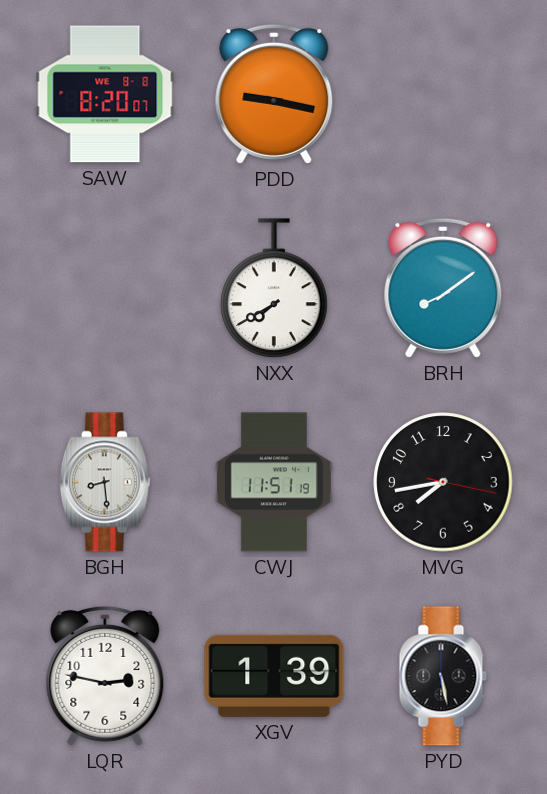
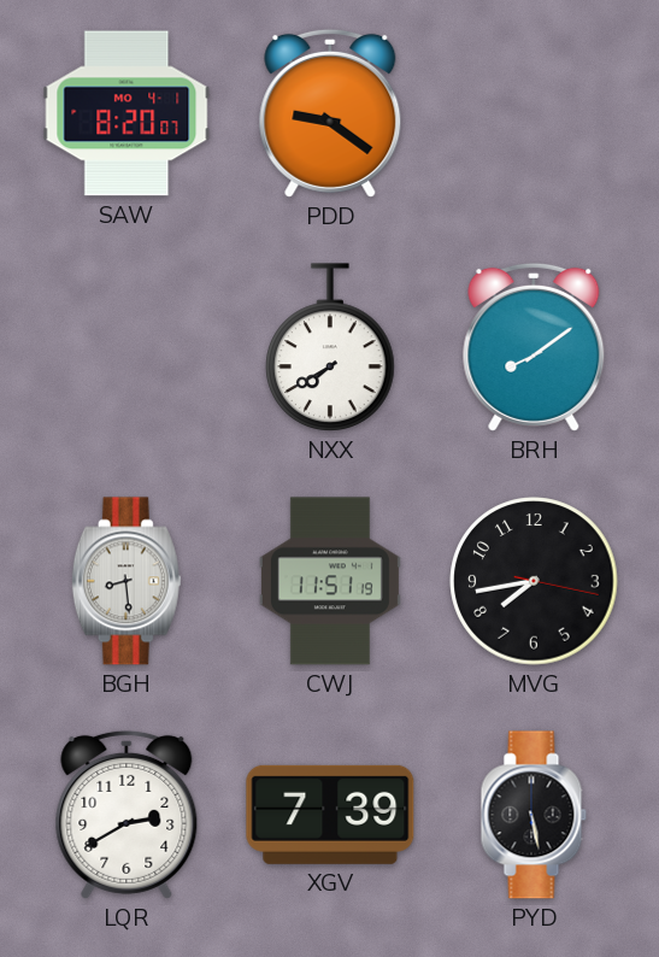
SAW date: WE 8-8 -> MO 4-1
PDD: 9:17 -> 9:21
LQR: 2:47 -> 2:40
XGV: 1:39 -> 7:39
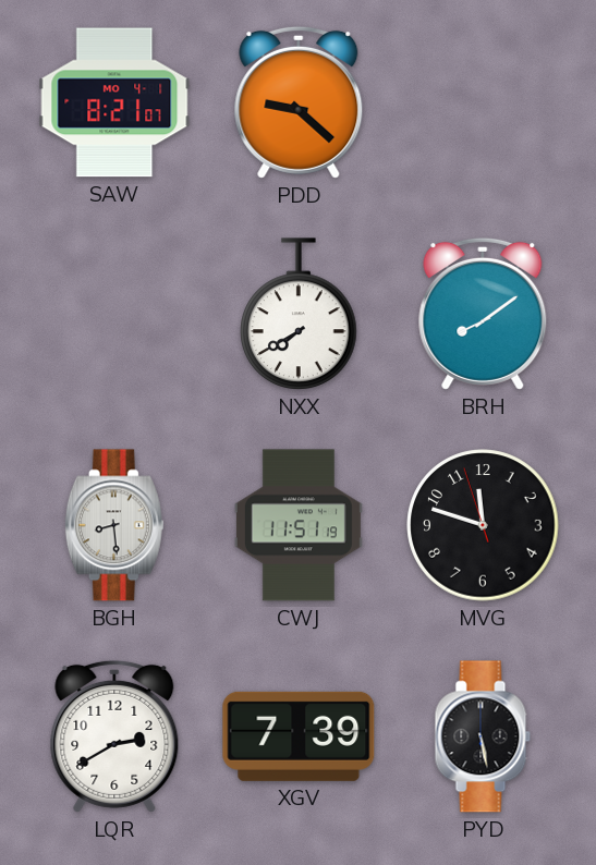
SAW: 8:20 -> 8:21
PDD: 9:21 -> 9:22
MVG: 7:43 -> 11:47
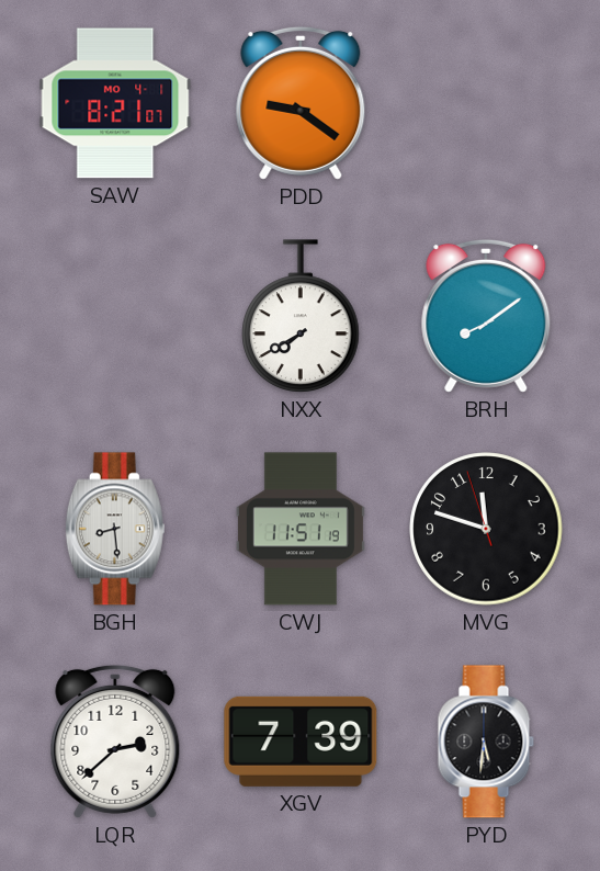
PDD: 9:22 -> 9:21
LQR: 2:40 -> 2:38
PYD: 5:28 -> 5:31
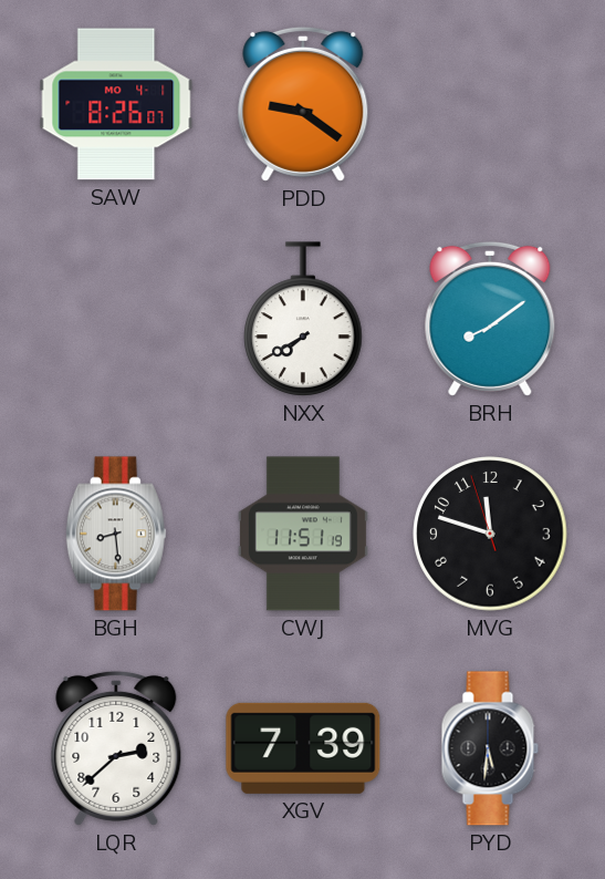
SAW: 8:21 -> 8:26
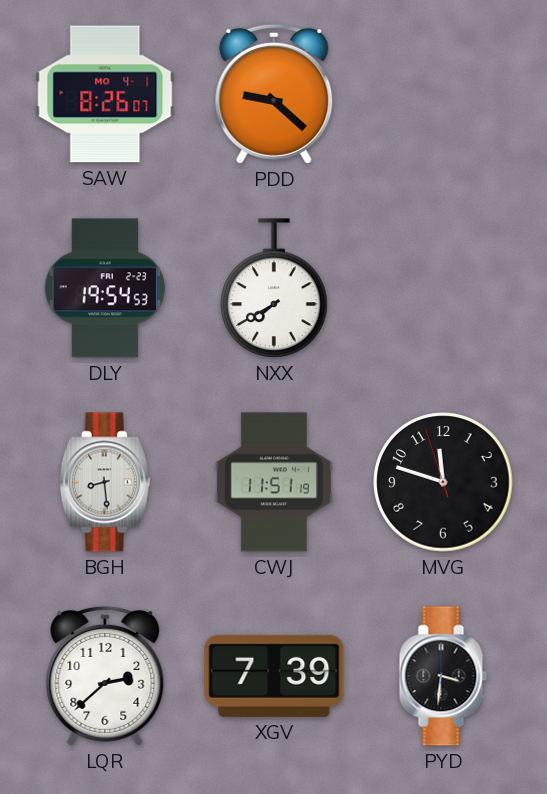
PDD: 9:21 -> 9:22
DLY: none -> 19:54
BRH: 8:09 -> none
PYD: 5:31 -> 3:31
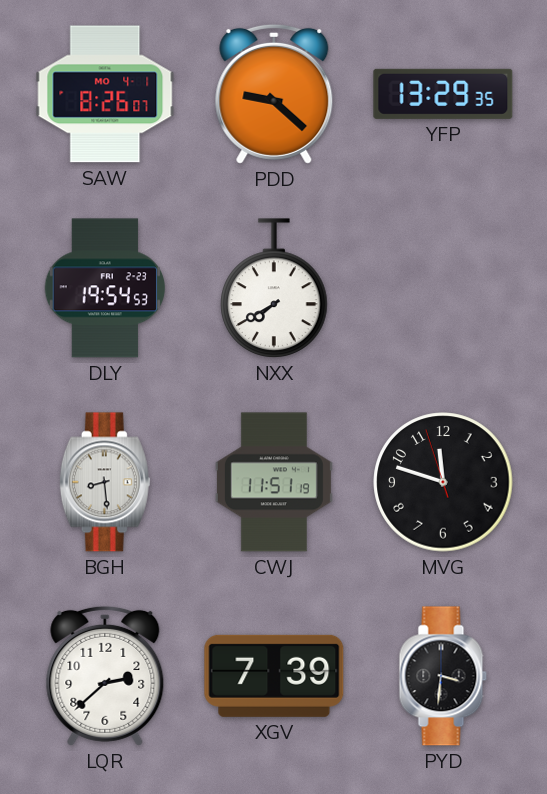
YFP: none -> 13:29
